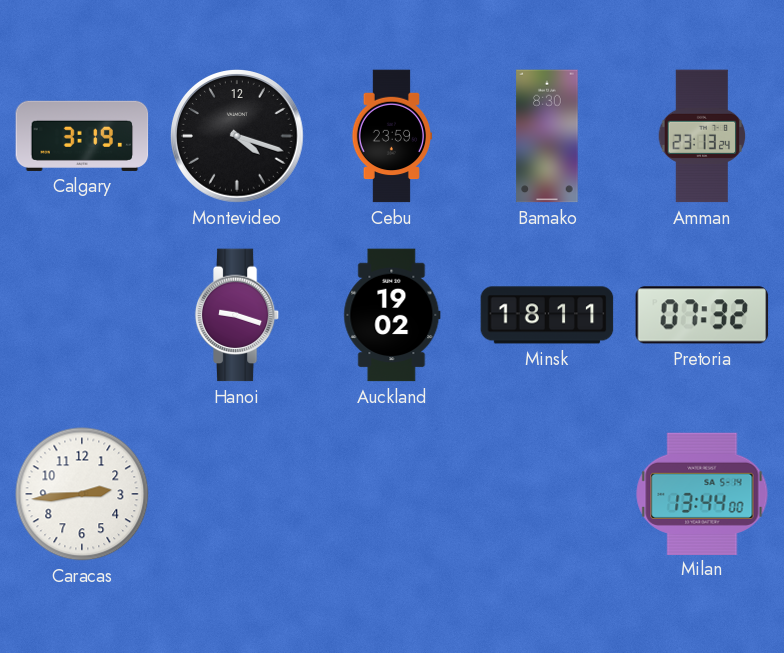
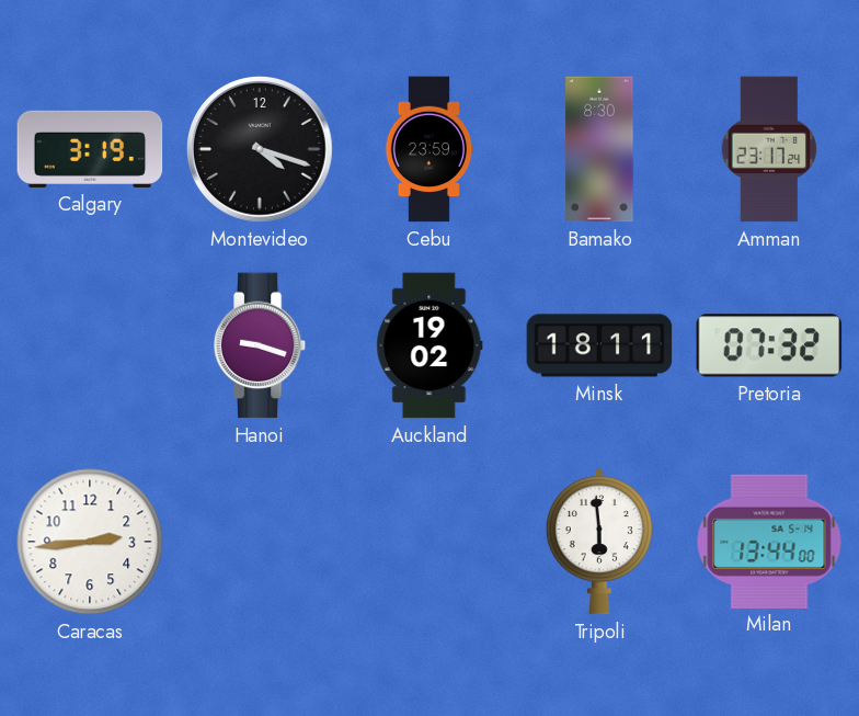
Amman: 23:13 -> 23:17
Tripoli: none -> 5:59
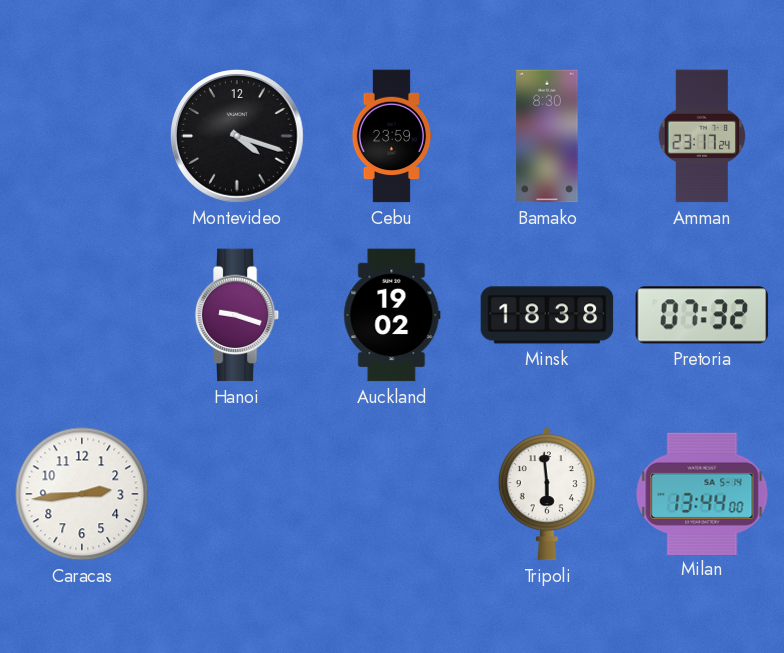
Calgary: 3:19 -> none
Minsk: 18:11 -> 18:38
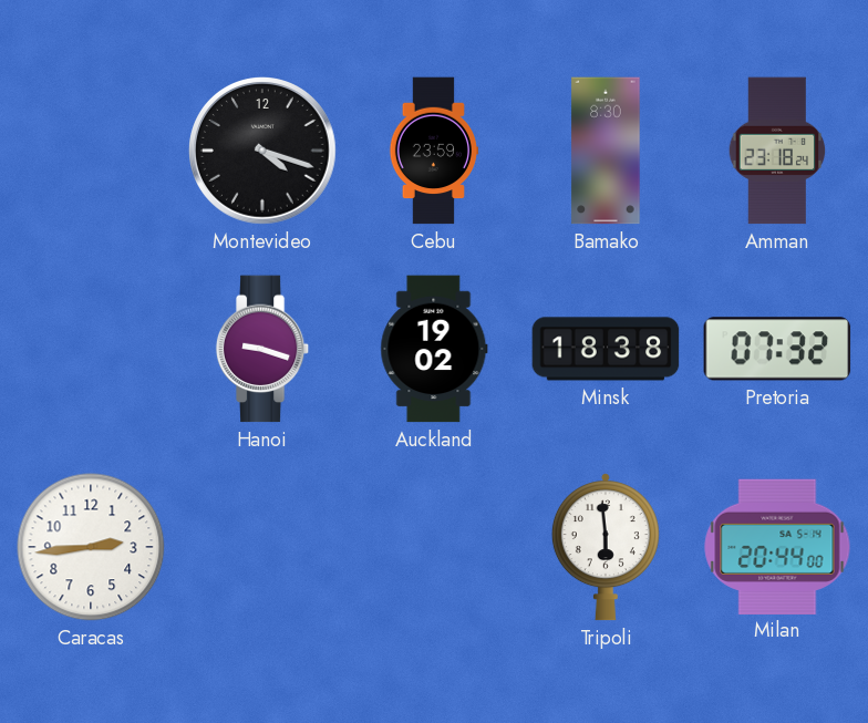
Amman: 23:17 -> 23:18
Milan: 13:44 -> 20:44
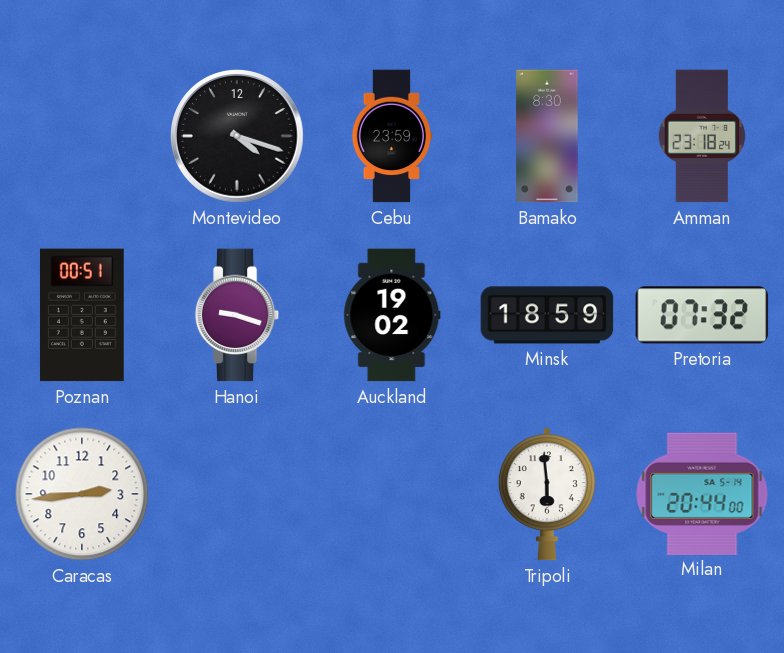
Poznan: none -> 00:51
Minsk: 18:38 -> 18:59
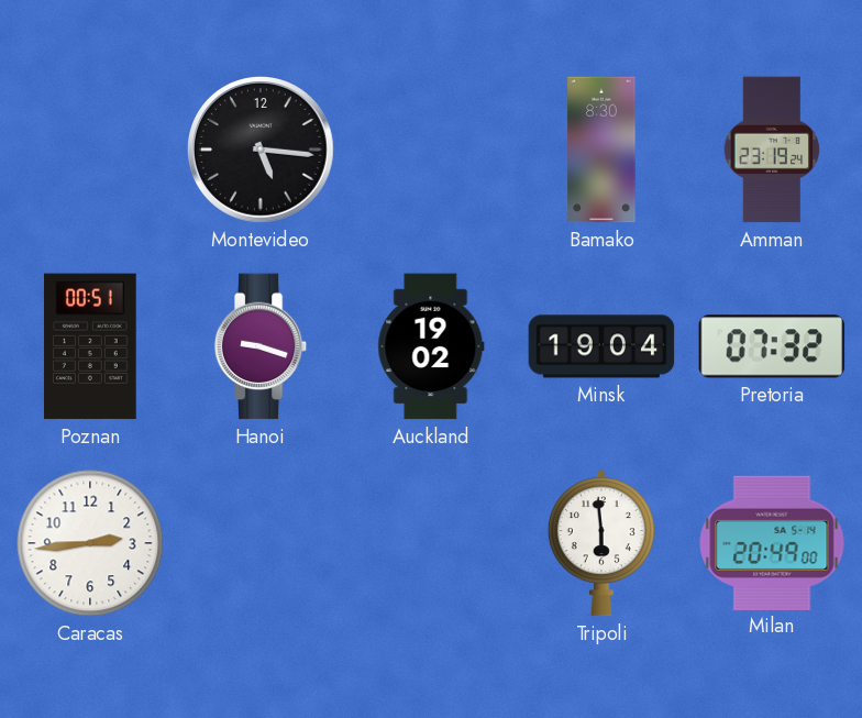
Montevideo: 4:18 -> 5:16
Cebu: 23:59 -> none
Amman: 23:18 -> 23:19
Minsk: 18:59 -> 19:04
Milan: 20:44 -> 20:49
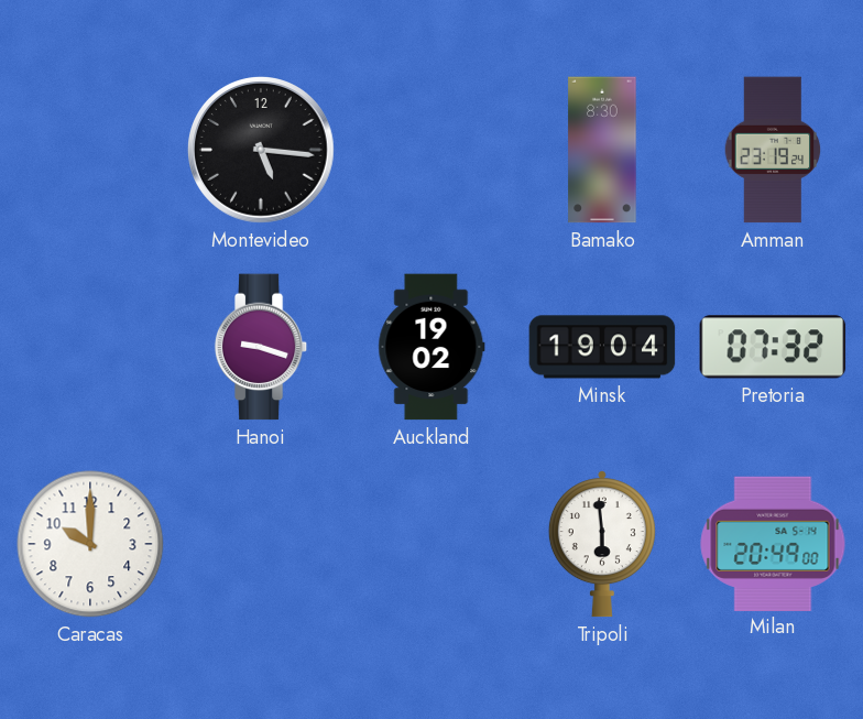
Poznan: 00:51 -> none
Caracas: 2:44 -> 10:00
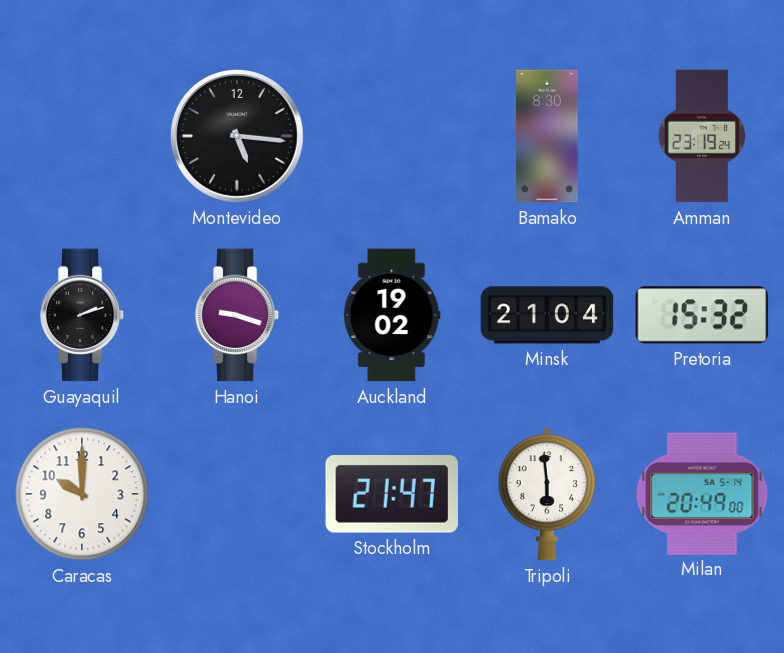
Guayaquil: none -> 2:12
Minsk: 19:04 -> 21:04
Pretoria: 07:32 -> 15:32
Stockholm: none -> 21:47
